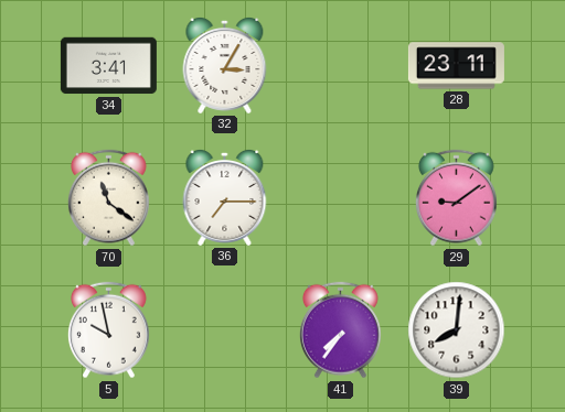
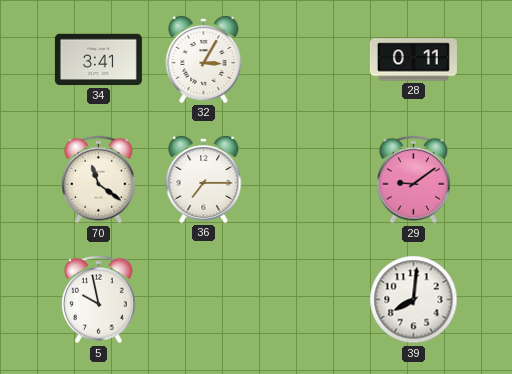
28: 23:11 -> 0:11
41: 7:36 -> none
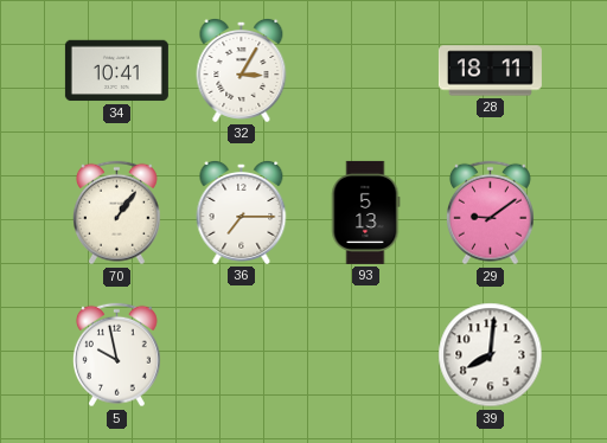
34: 3:41 -> 10:41
28: 0:11 -> 18:11
70: 11:21 -> 1:06
93: none -> 5:13
